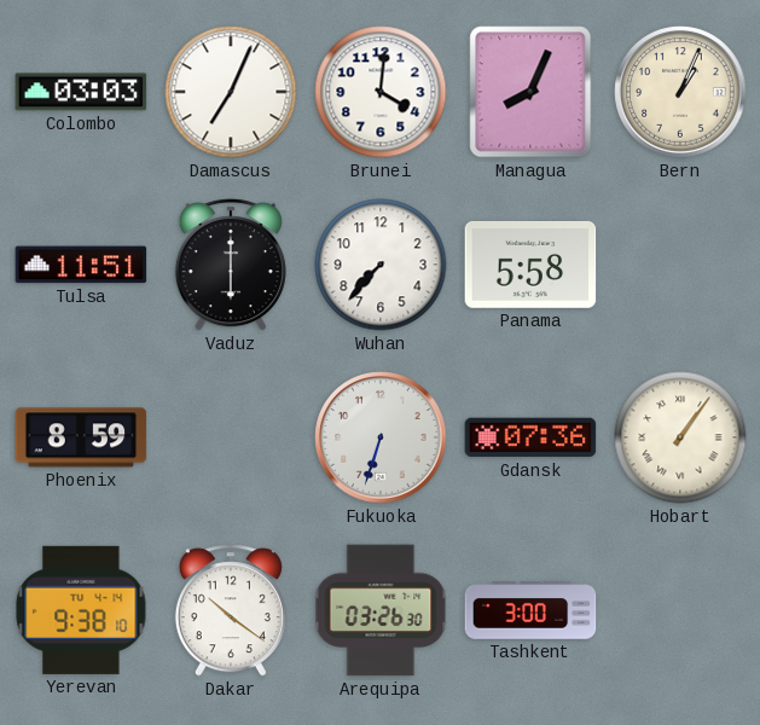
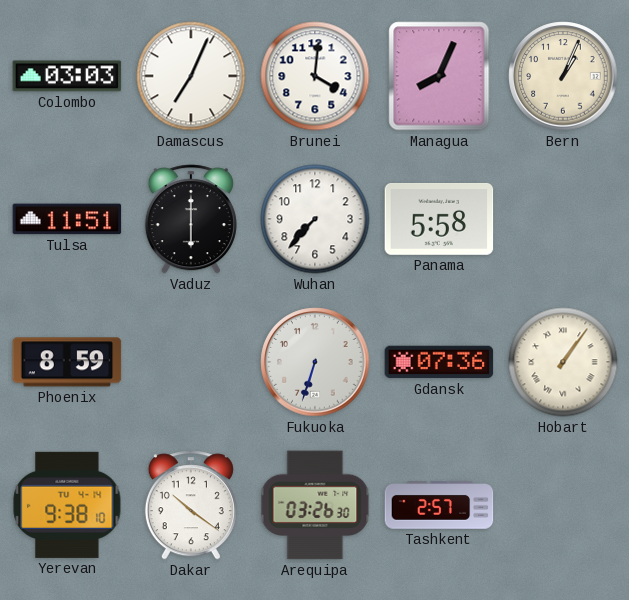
Tashkent: 3:00 -> 2:57
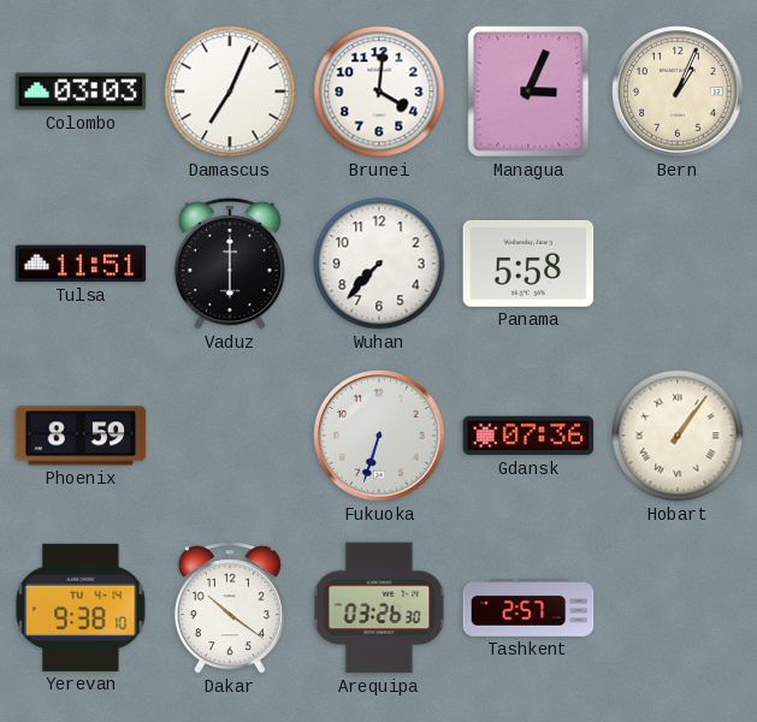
Managua: 8:04 -> 3:04
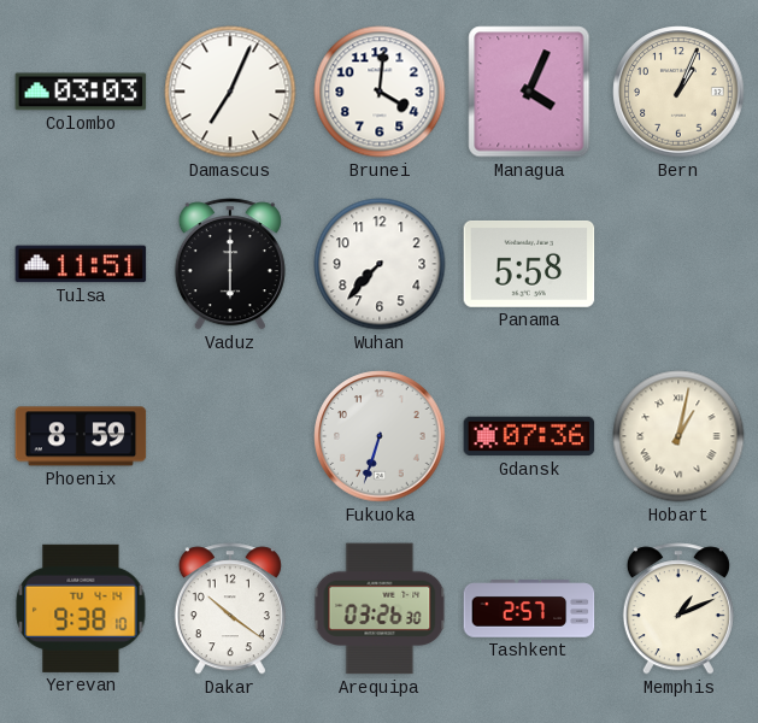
Managua: 3:04 -> 4:04
Hobart: 1:06 -> 1:02
Memphis: none -> 1:11
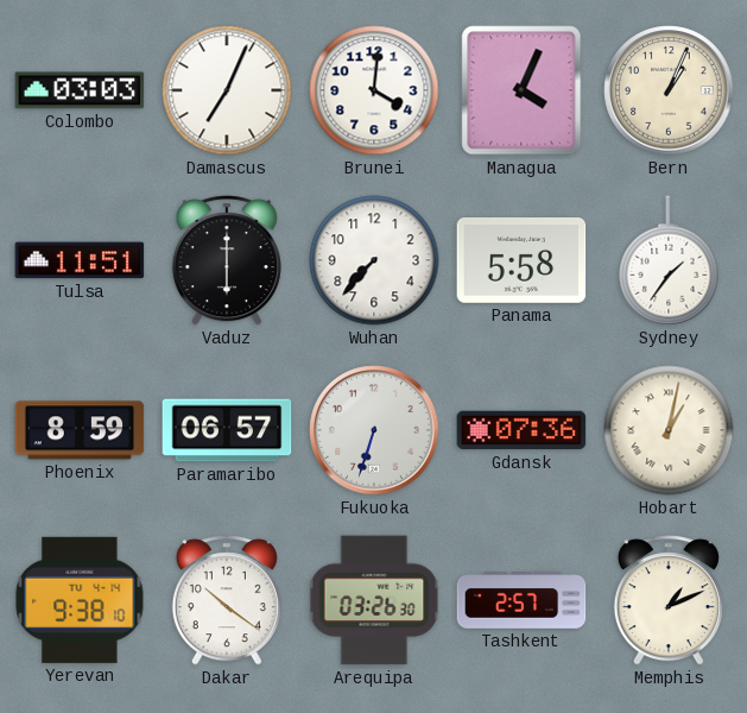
Sydney: none -> 1:36
Paramaribo: none -> 06:57
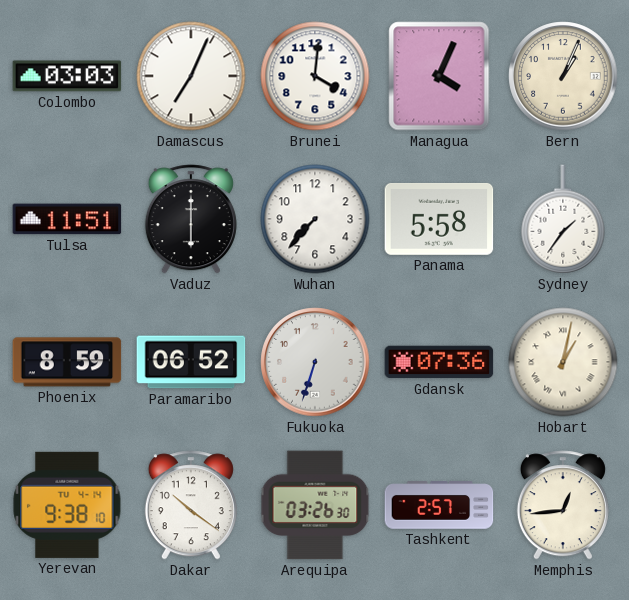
Paramaribo: 06:57 -> 06:52
Memphis: 1:11 -> 12:44
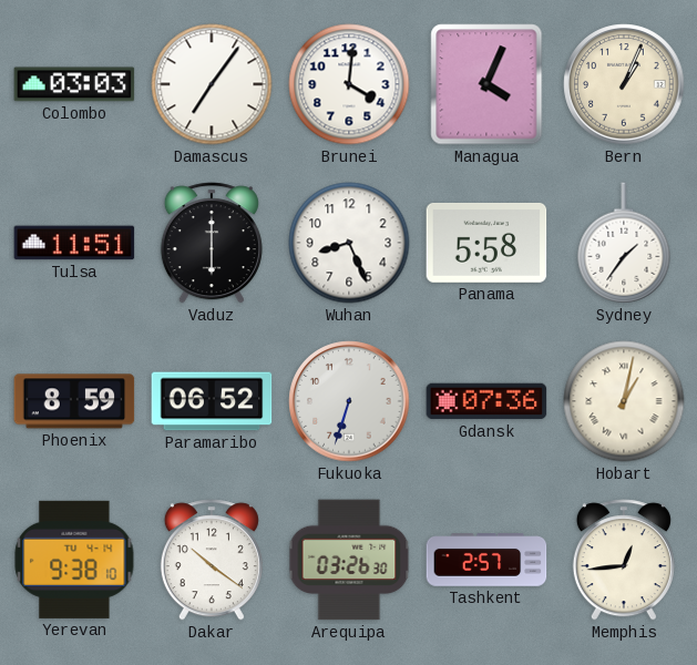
Damascus: 7:04 -> 7:06
Wuhan: 7:37 -> 8:26
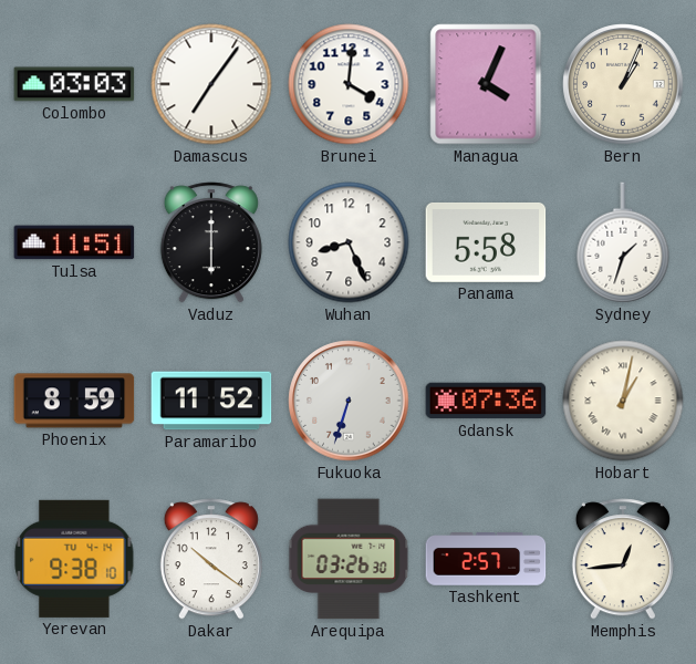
Sydney: 1:36 -> 1:33
Paramaribo: 06:52 -> 11:52
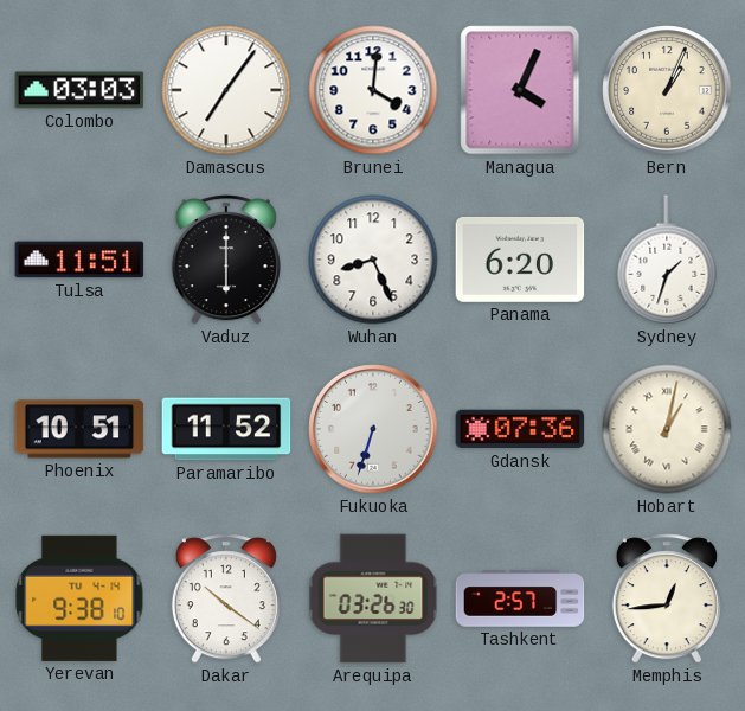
Panama: 5:58 -> 6:20
Phoenix: 8:59 -> 10:51
